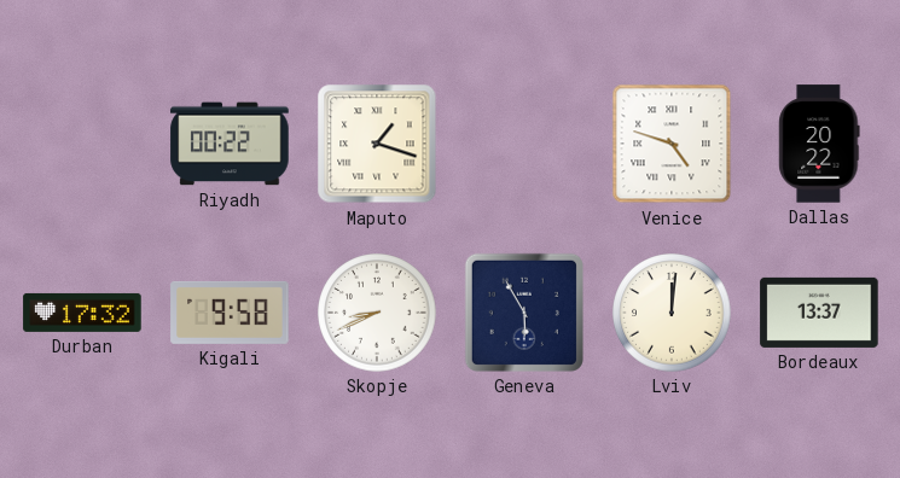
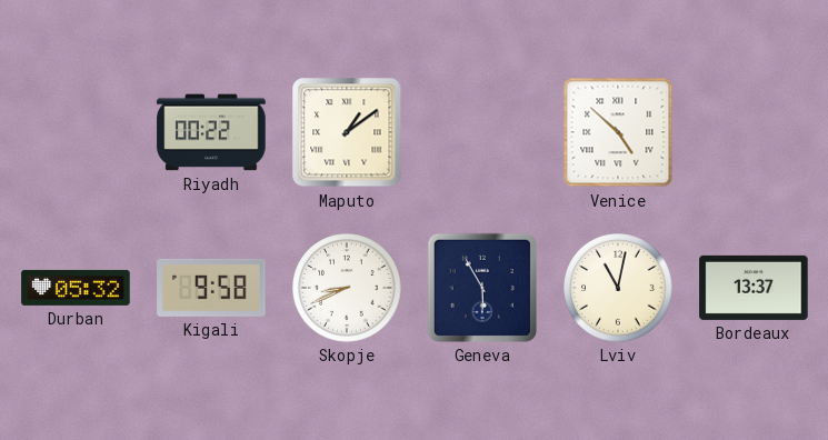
Maputo: 1:18 -> 1:09
Venice: 4:48 -> 4:52
Dallas: 20:22 -> none
Durban: 17:32 -> 05:32
Lviv: 12:01 -> 11:02
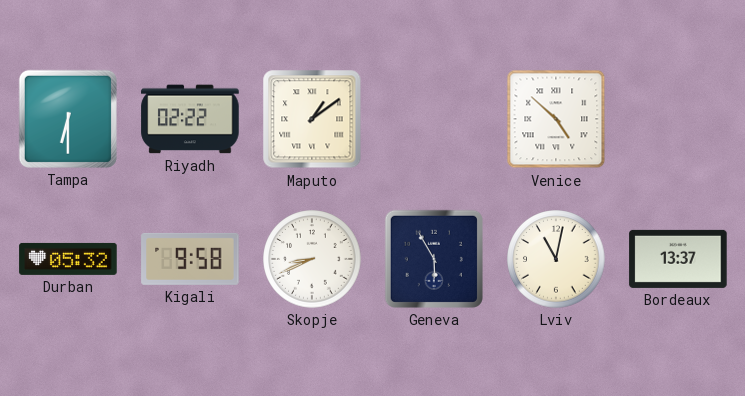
Tampa: none -> 6:30
Riyadh: 00:22 -> 02:22
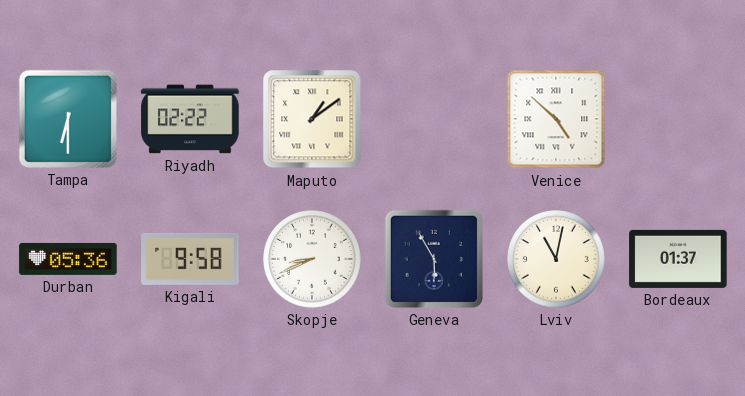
Durban: 05:32 -> 05:36
Bordeaux: 13:37 -> 01:37
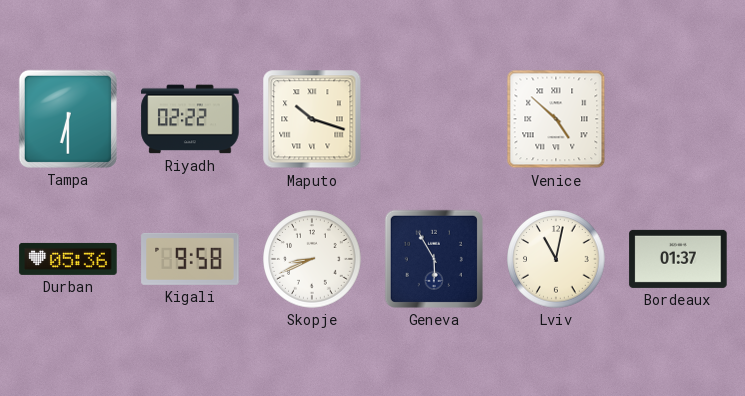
Maputo: 1:09 -> 10:18
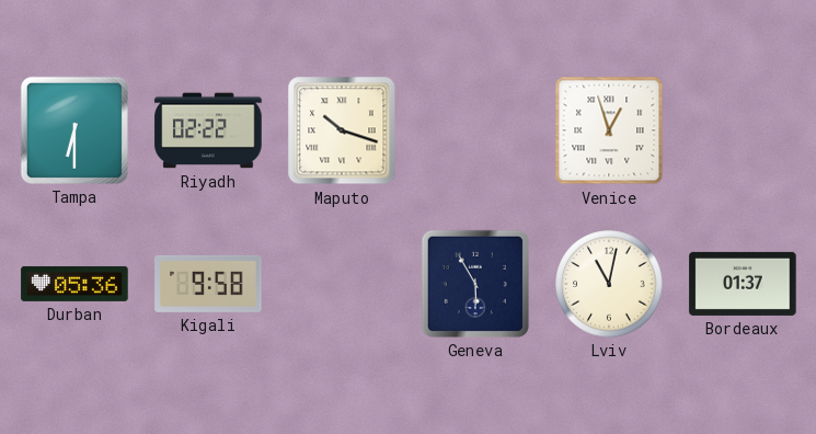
Venice: 4:52 -> 12:57
Skopje: 8:41 -> none
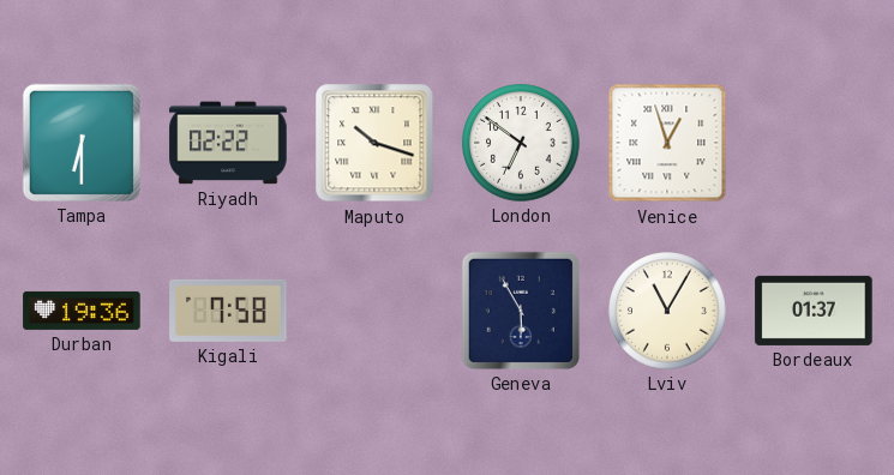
London: none -> 6:51
Durban: 05:36 -> 19:36
Kigali: 9:58 -> 7:58
Lviv: 11:02 -> 11:05
